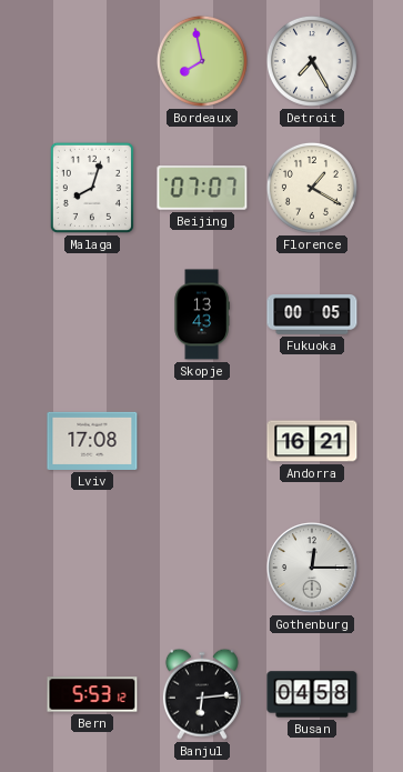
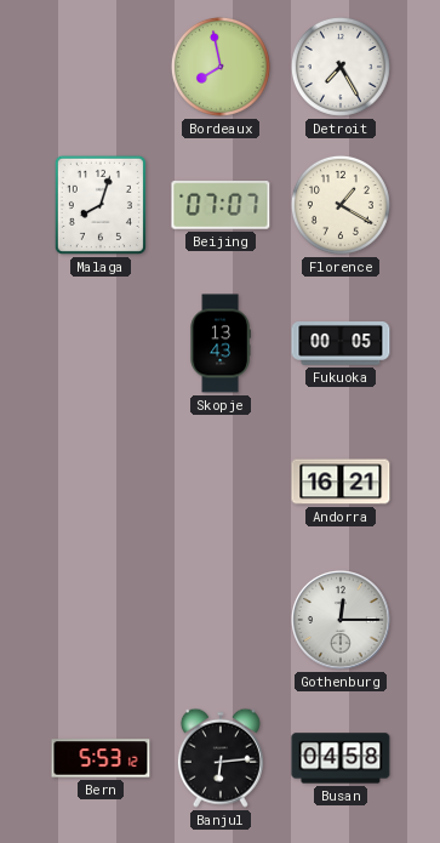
Lviv: 17:08 -> none
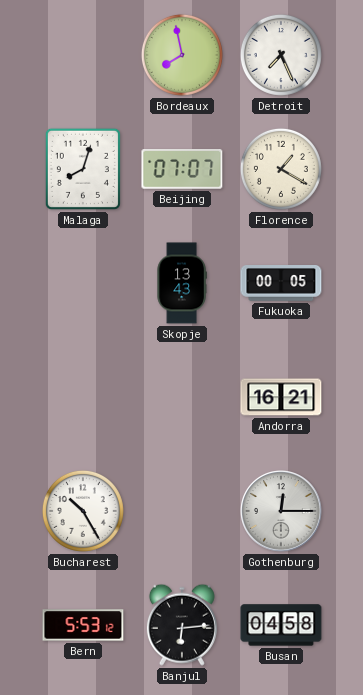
Detroit: 7:25 -> 7:26
Bucharest: none -> 10:25
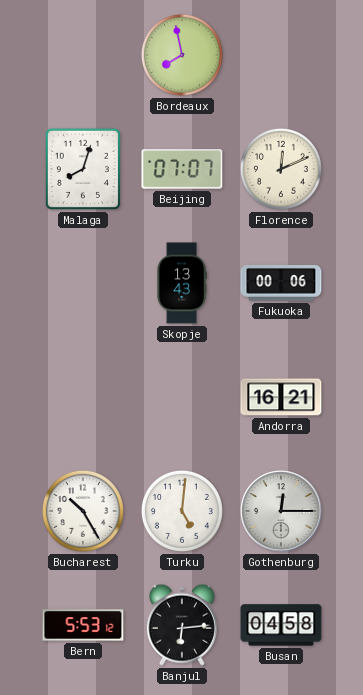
Detroit: 7:26 -> none
Florence: 1:20 -> 12:11
Fukuoka: 00:05 -> 00:06
Turku: none -> 5:01
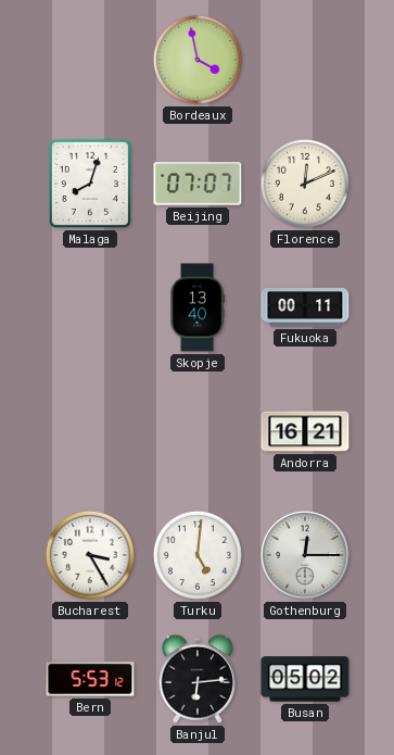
Bordeaux: 7:58 -> 3:58
Skopje: 13:43 -> 13:40
Fukuoka: 00:06 -> 00:11
Bucharest: 10:25 -> 3:25
Busan: 04:58 -> 05:02
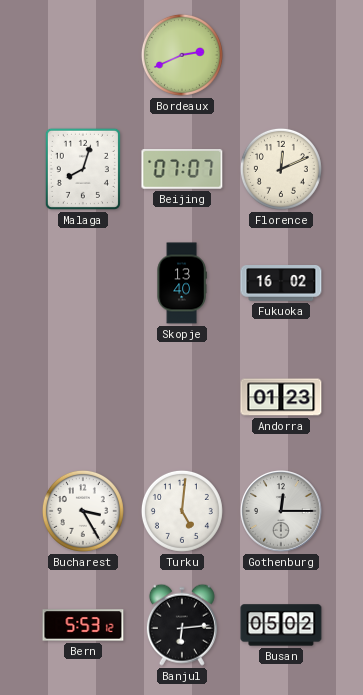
Bordeaux: 3:58 -> 2:41
Fukuoka: 00:11 -> 16:02
Andorra: 16:21 -> 01:23
